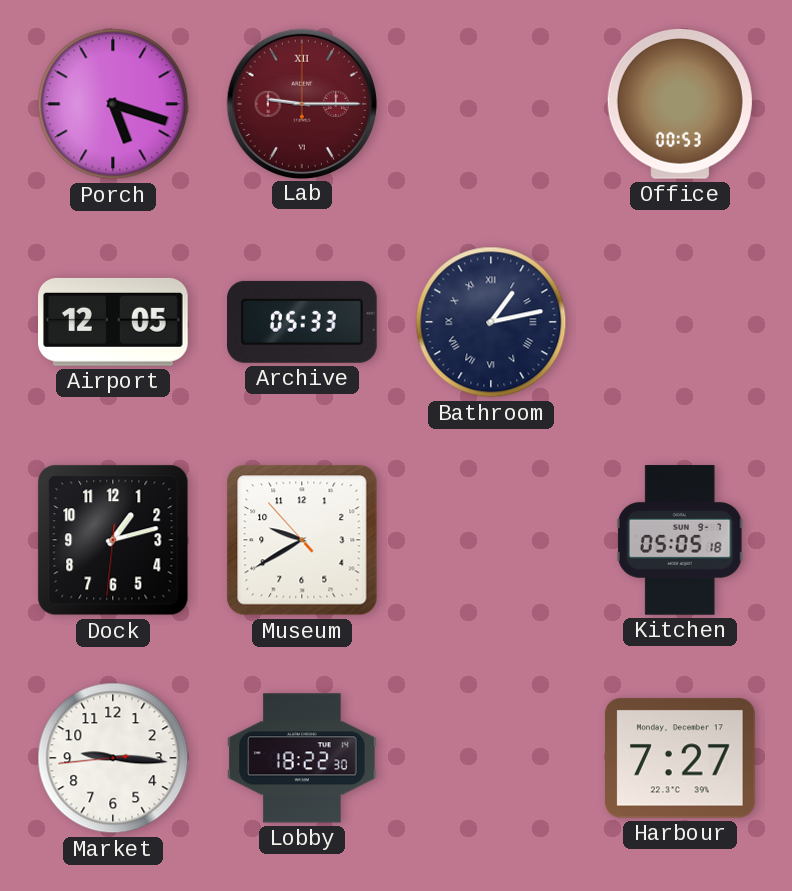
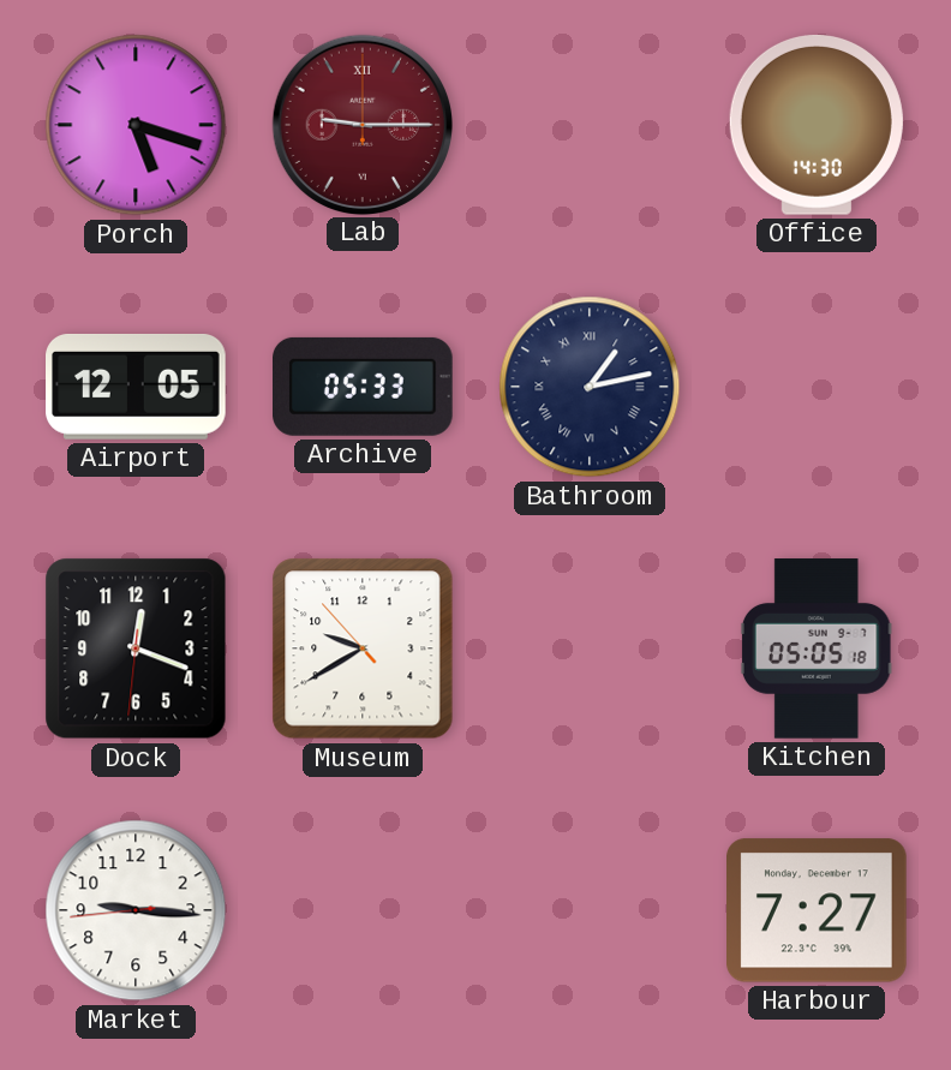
Office: 00:53 -> 14:30
Dock: 1:12 -> 12:18
Lobby: 18:22 -> none
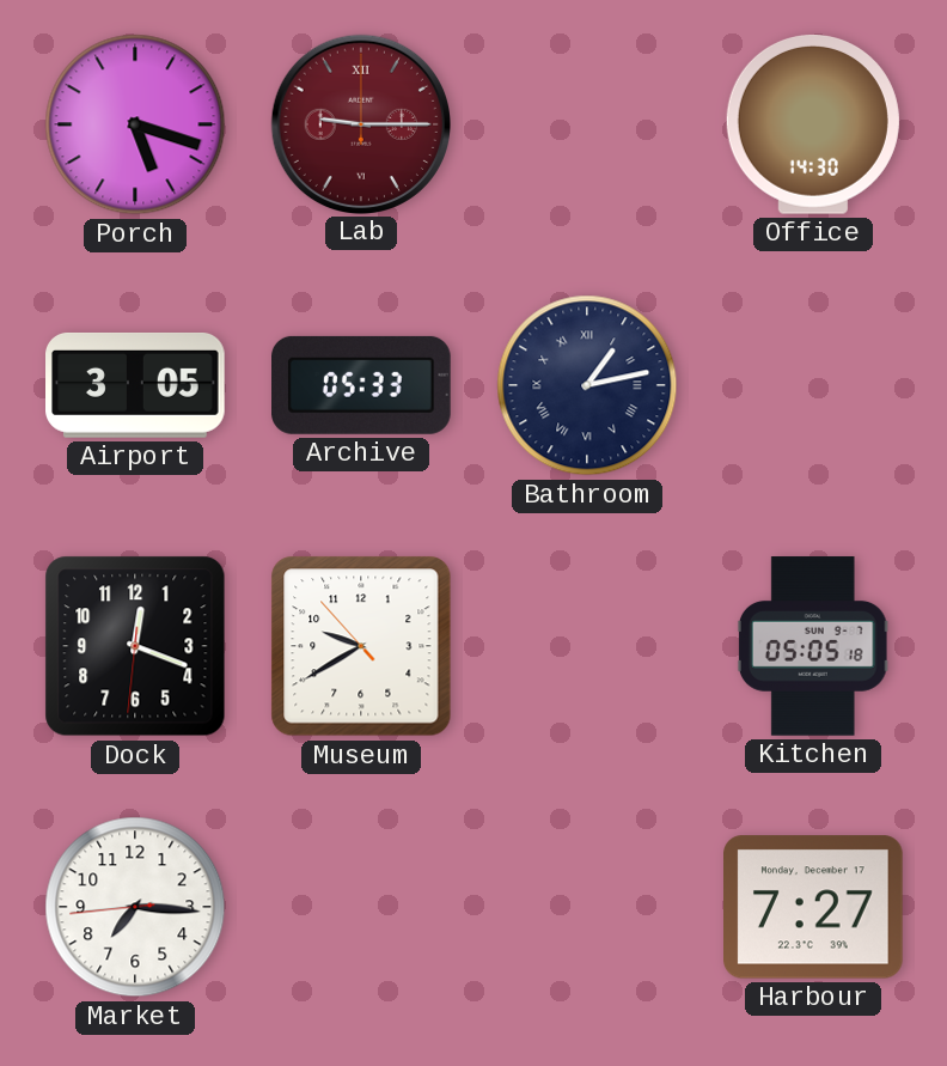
Airport: 12:05 -> 3:05
Market: 9:15 -> 7:15
